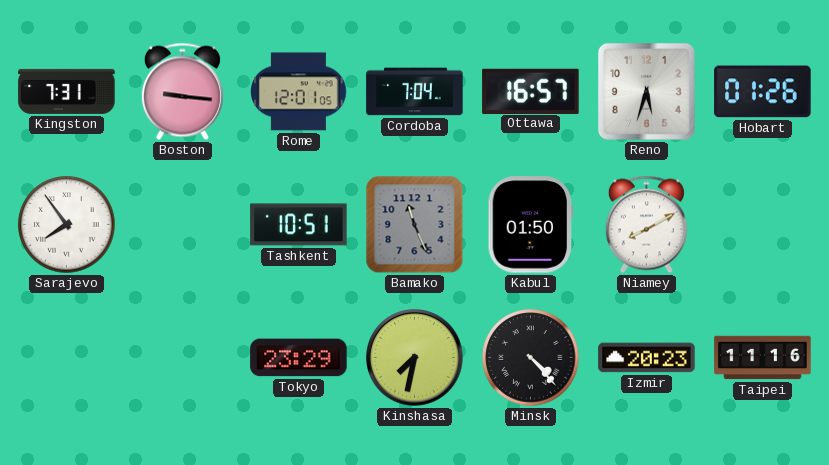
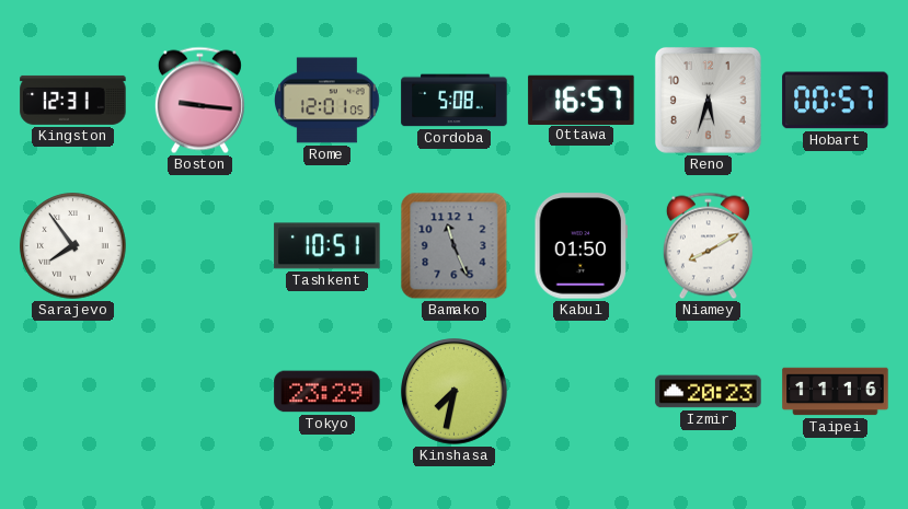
Kingston: 7:31 -> 12:31
Cordoba: 7:04 -> 5:08
Hobart: 01:26 -> 00:57
Minsk: 4:23 -> none
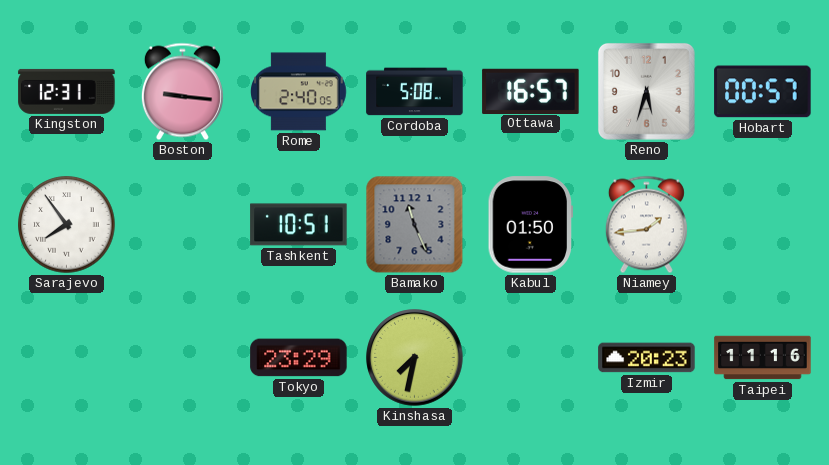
Rome: 12:01 -> 2:40
Niamey: 8:10 -> 1:44
